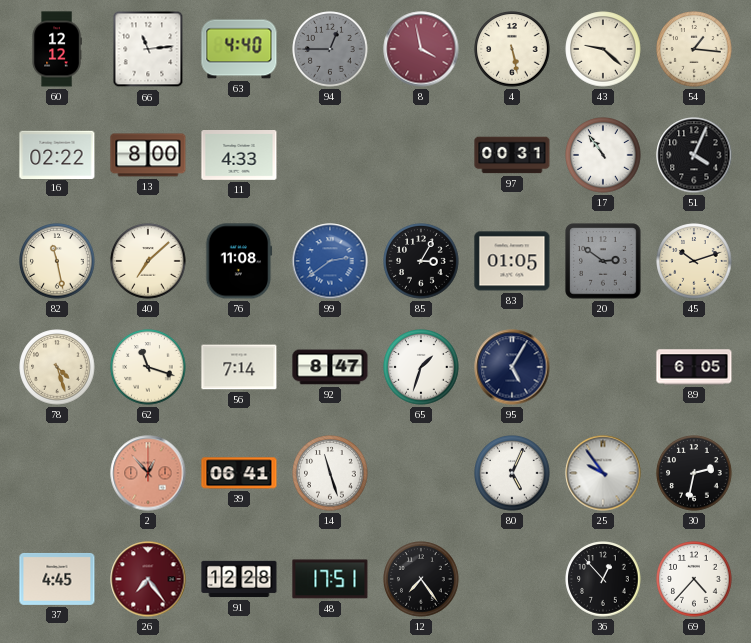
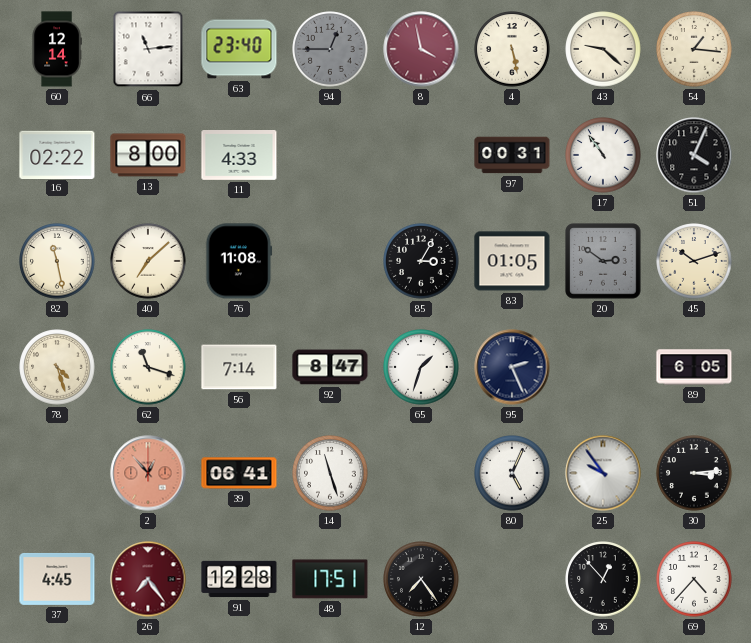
60: 12:12 -> 12:14
63: 4:40 -> 23:40
99: 2:39 -> none
95: 5:05 -> 2:26
30: 2:32 -> 3:14
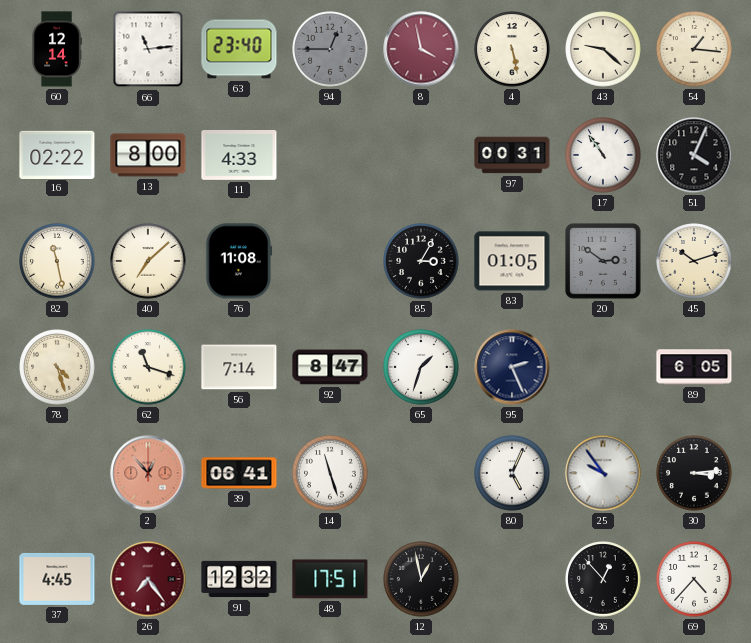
91: 12:28 -> 12:32
12: 7:24 -> 12:58
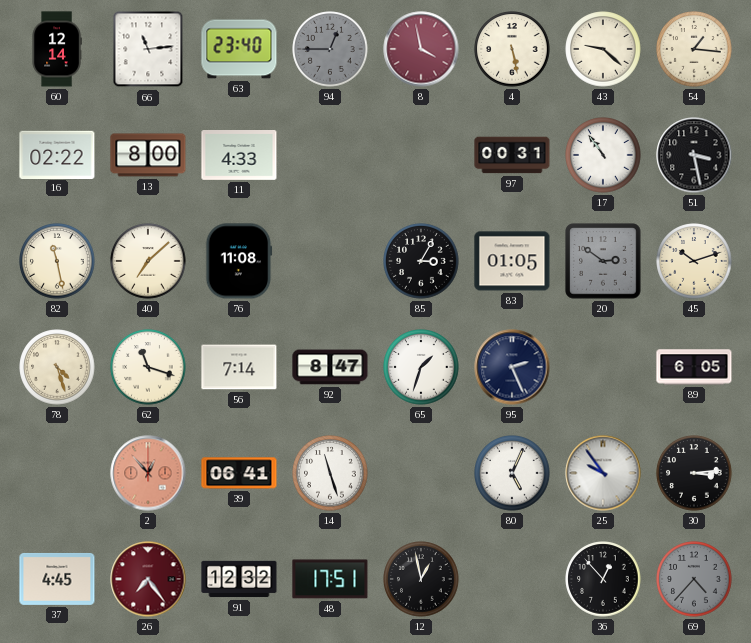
51: 4:04 -> 3:28
69 dial: white -> grey
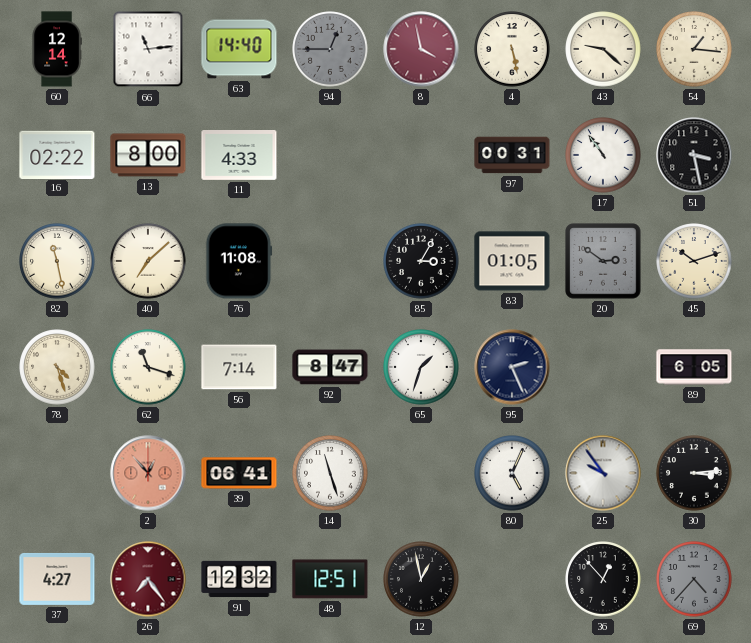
63: 23:40 -> 14:40
37: 4:45 -> 4:27
48: 17:51 -> 12:51
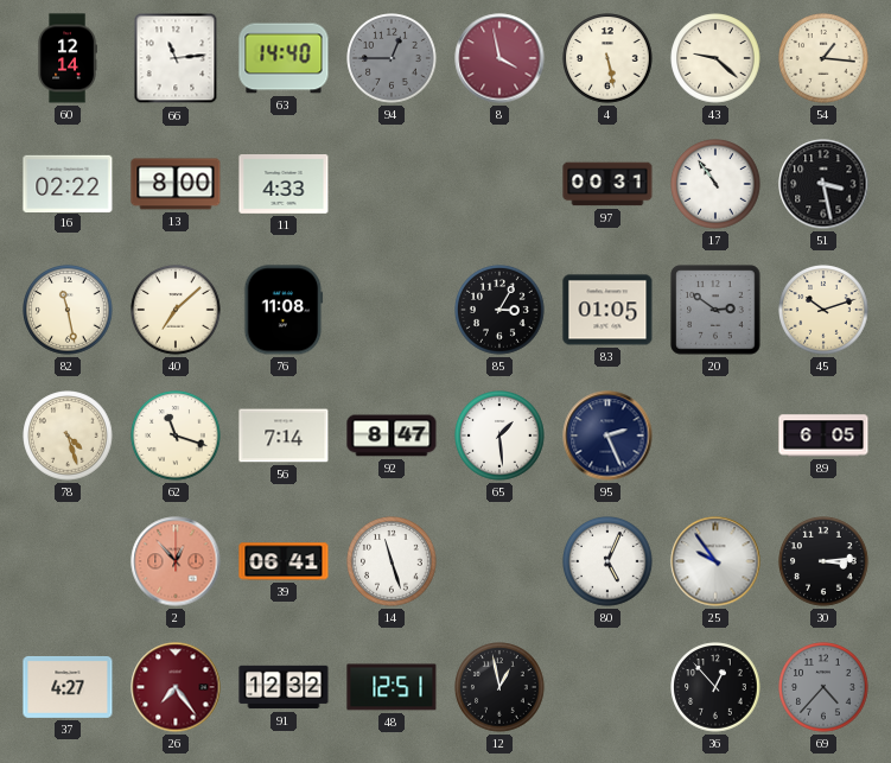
65: 1:33 -> 1:29
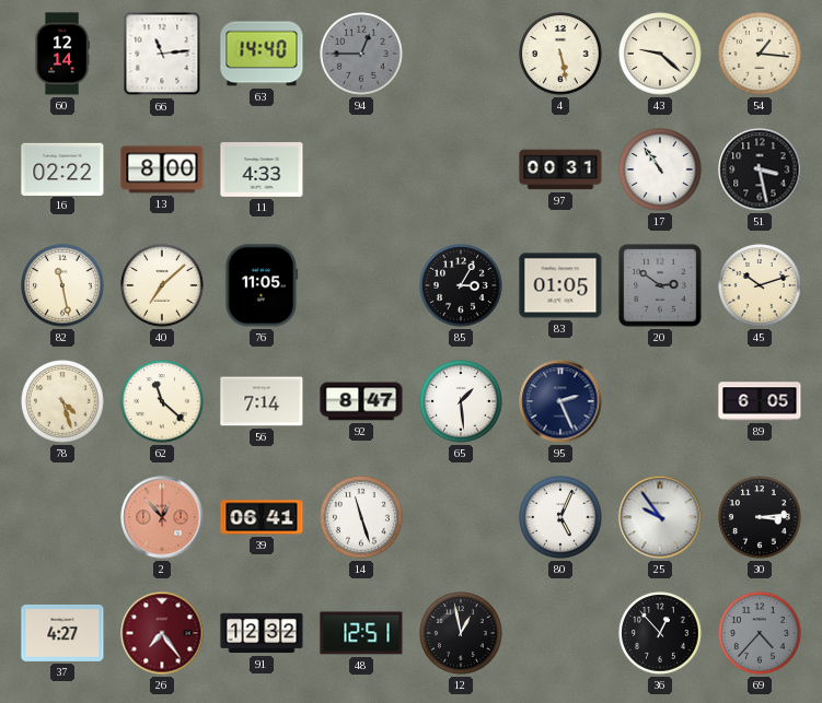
8: 3:58 -> none
76: 11:08 -> 11:05
62: 11:18 -> 11:22
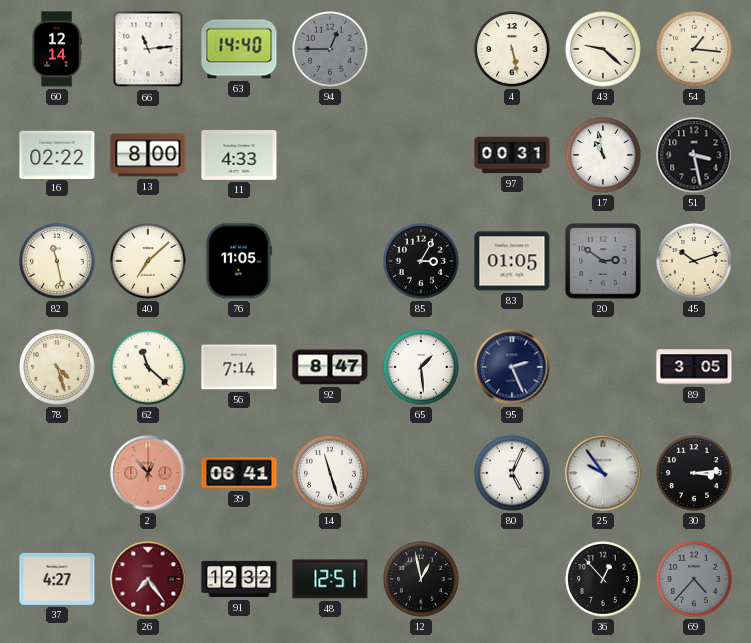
17: 10:54 -> 10:58
89: 6:05 -> 3:05
